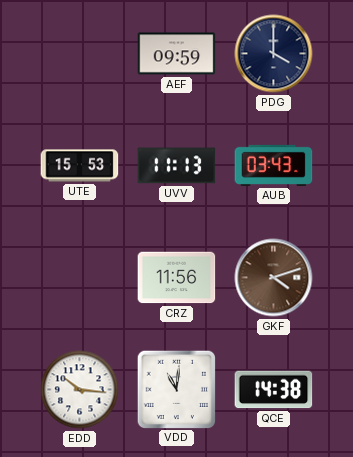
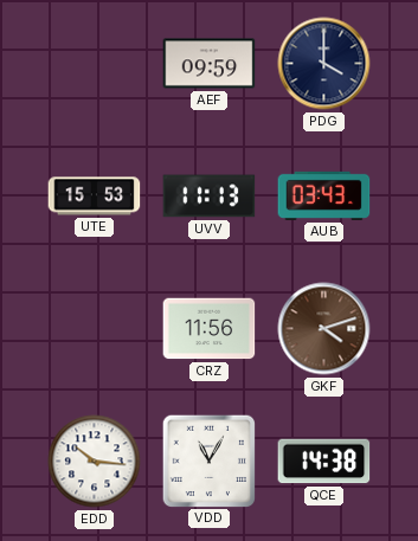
VDD: 11:01 -> 11:05
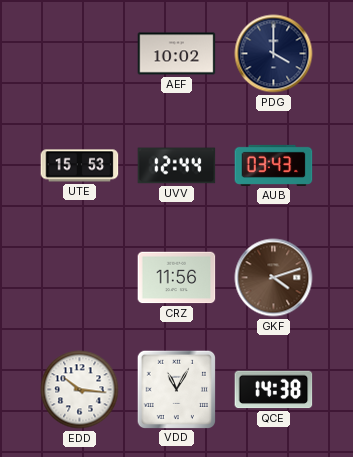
AEF: 09:59 -> 10:02
UVV: 11:13 -> 12:44
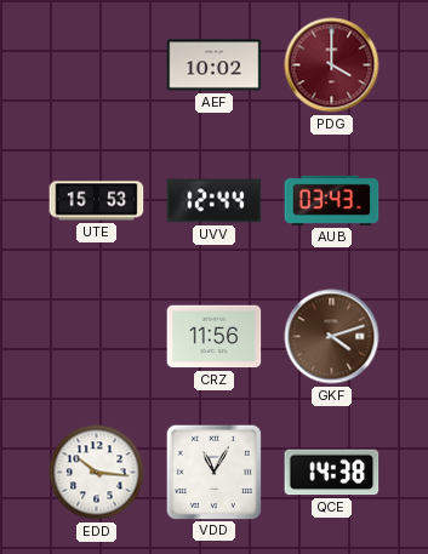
PDG dial: navy -> burgundy
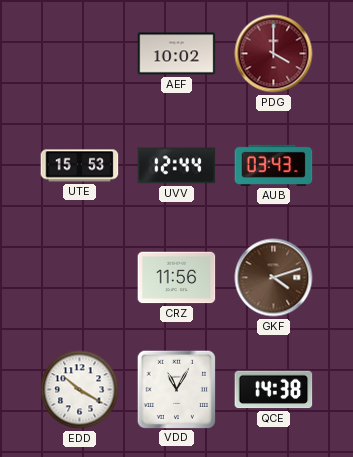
EDD: 10:16 -> 10:20
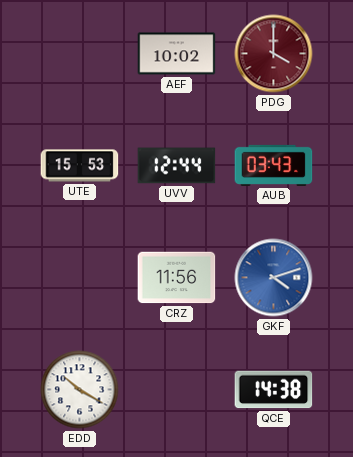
GKF dial: brown -> blue
VDD: 11:05 -> none
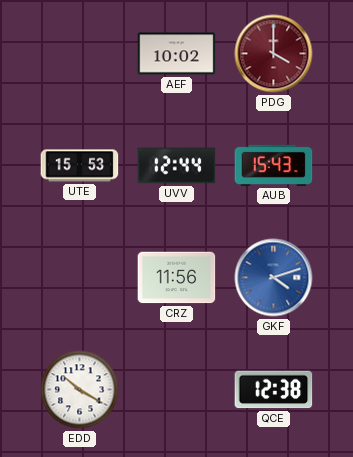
AUB: 03:43 -> 15:43
QCE: 14:38 -> 12:38
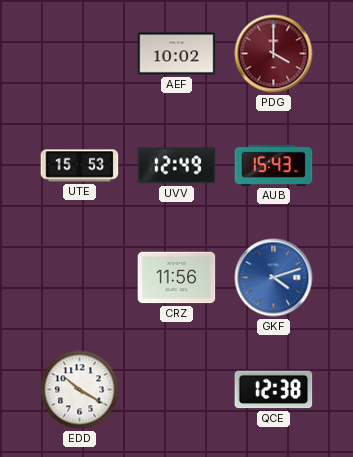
UVV: 12:44 -> 12:49
